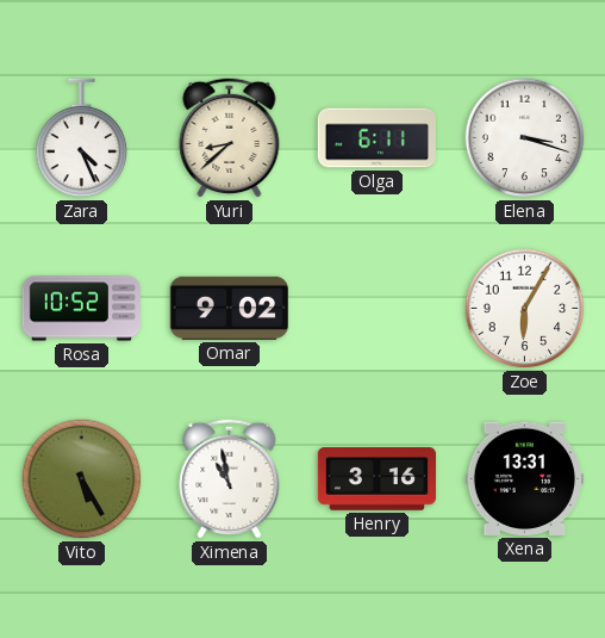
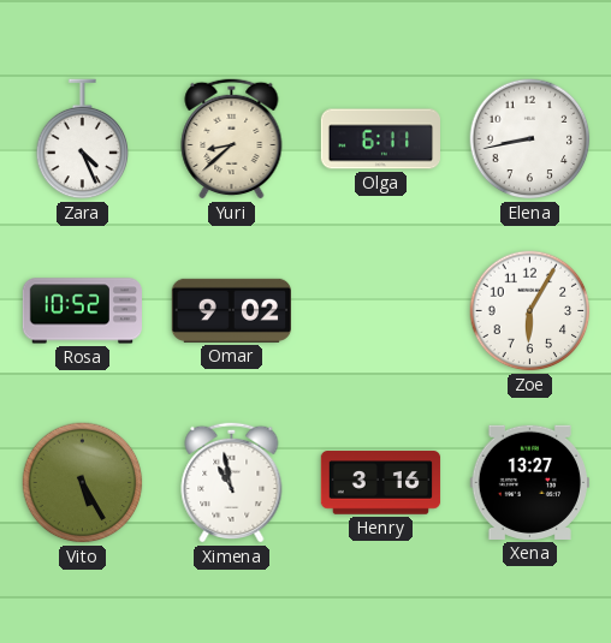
Elena: 3:18 -> 8:43
Xena: 13:31 -> 13:27
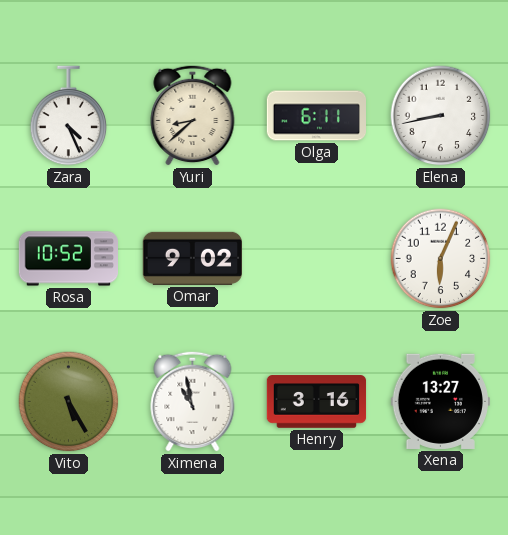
Zoe: 6:05 -> 6:04
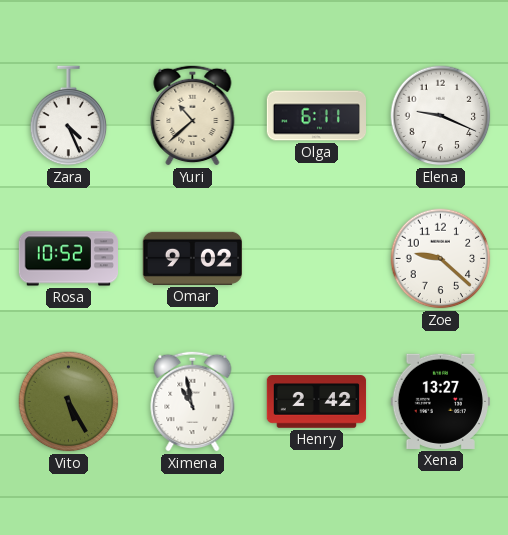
Yuri: 8:38 -> 10:38
Elena: 8:43 -> 9:19
Zoe: 6:04 -> 9:22
Henry: 3:16 -> 2:42
